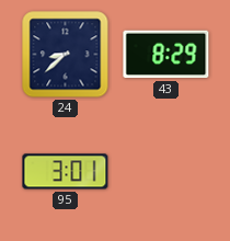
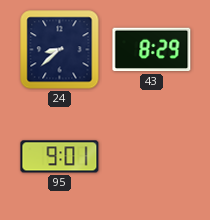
95: 3:01 -> 9:01
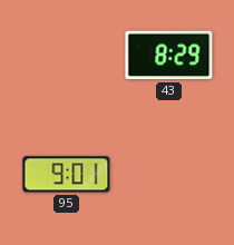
24: 8:38 -> none
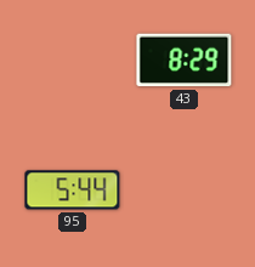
95: 9:01 -> 5:44
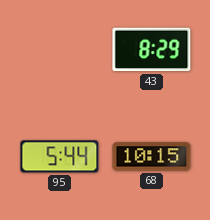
68: none -> 10:15
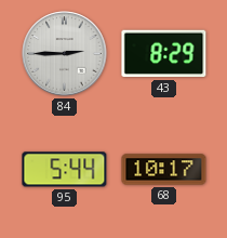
84: none -> 2:45
68: 10:15 -> 10:17
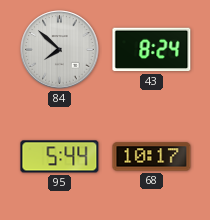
84: 2:45 -> 7:52
43: 8:29 -> 8:24
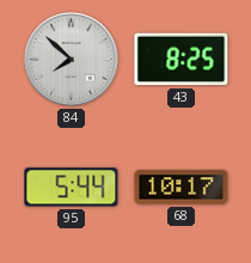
43: 8:24 -> 8:25
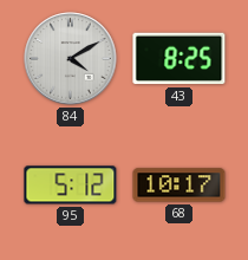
84: 7:52 -> 4:10
95: 5:44 -> 5:12
